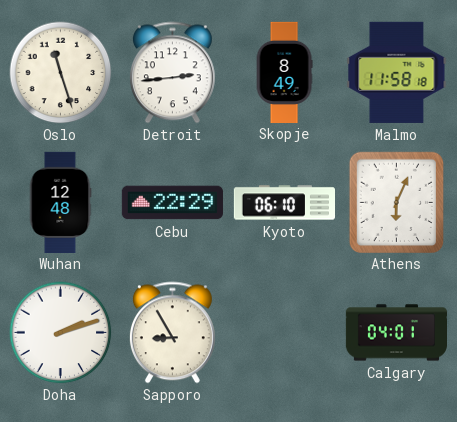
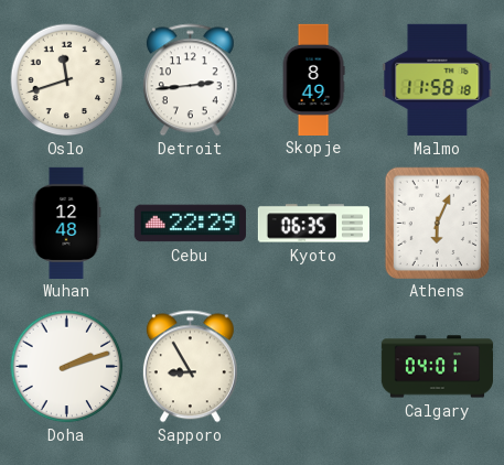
Oslo: 11:27 -> 11:42
Kyoto: 06:10 -> 06:35
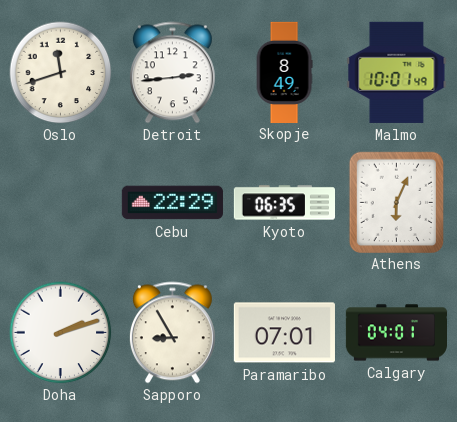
Malmo: 11:58 -> 10:01
Wuhan: 12:48 -> none
Paramaribo: none -> 07:01
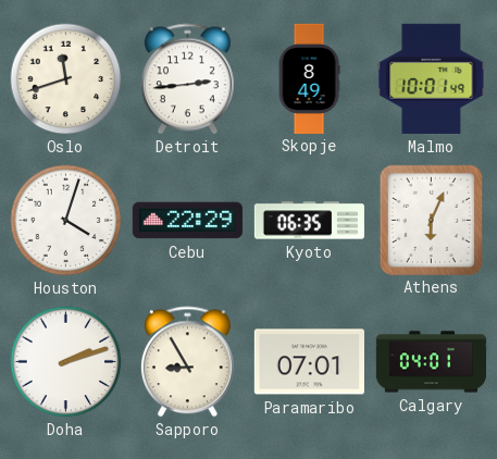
Houston: none -> 4:03
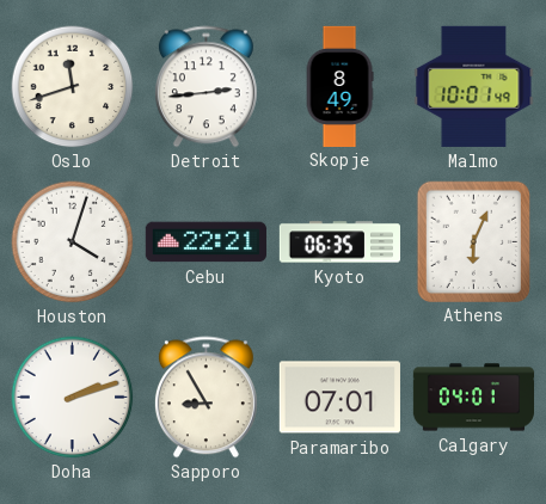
Cebu: 22:29 -> 22:21
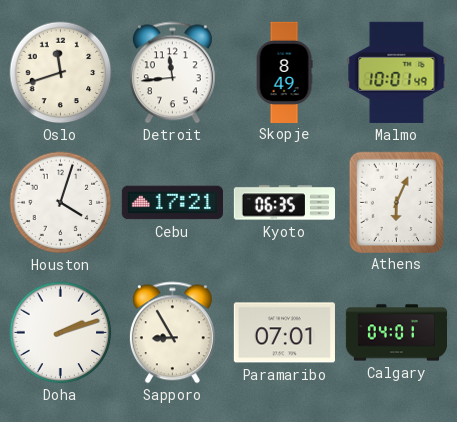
Detroit: 2:44 -> 11:44
Cebu: 22:21 -> 17:21
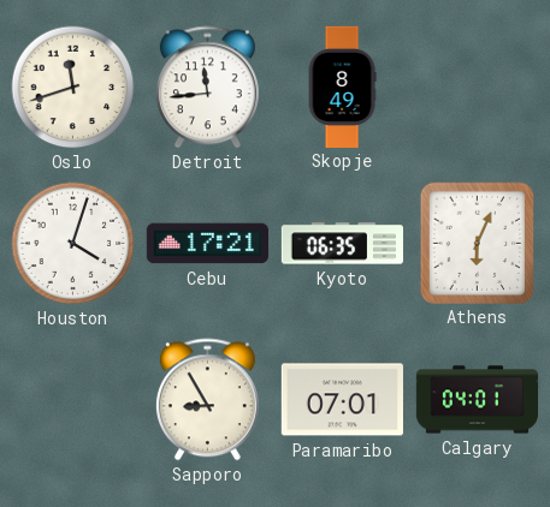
Malmo: 10:01 -> none
Doha: 2:12 -> none
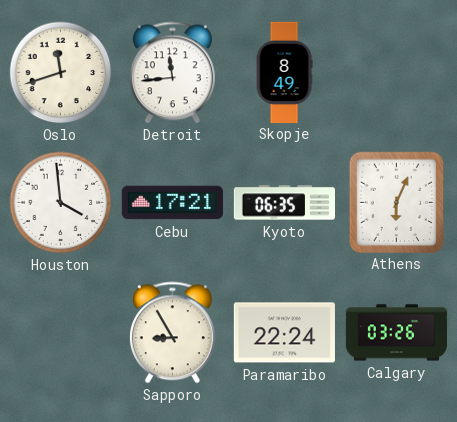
Houston: 4:03 -> 3:59
Paramaribo: 07:01 -> 22:24
Calgary: 04:01 -> 03:26
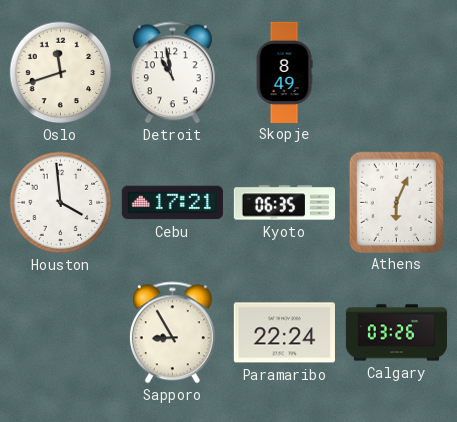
Detroit: 11:44 -> 10:58
